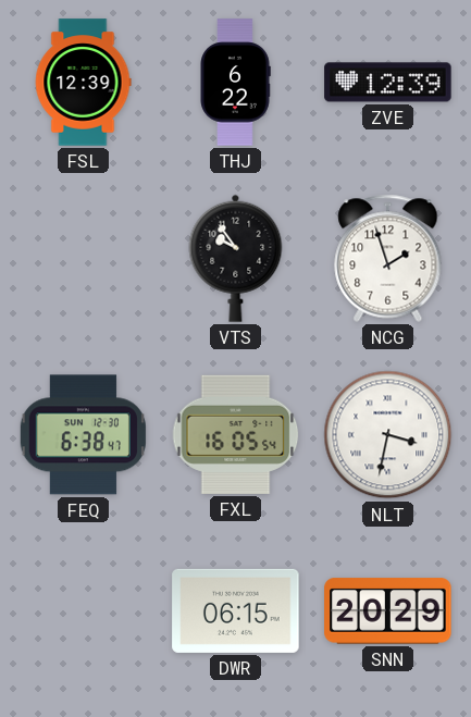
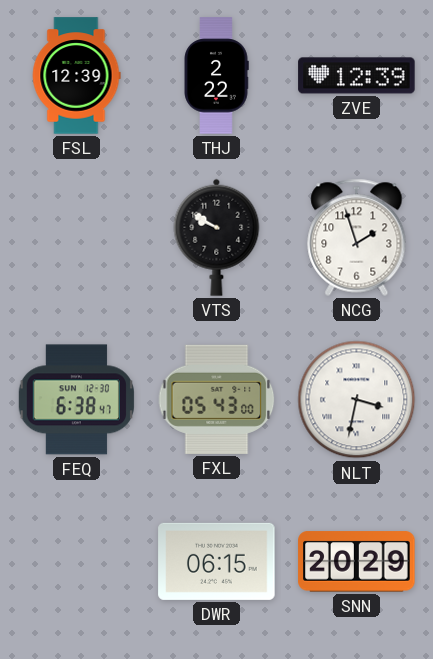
THJ: 6:22 -> 2:22
VTS: 9:54 -> 9:50
FXL: 16:05 -> 05:43
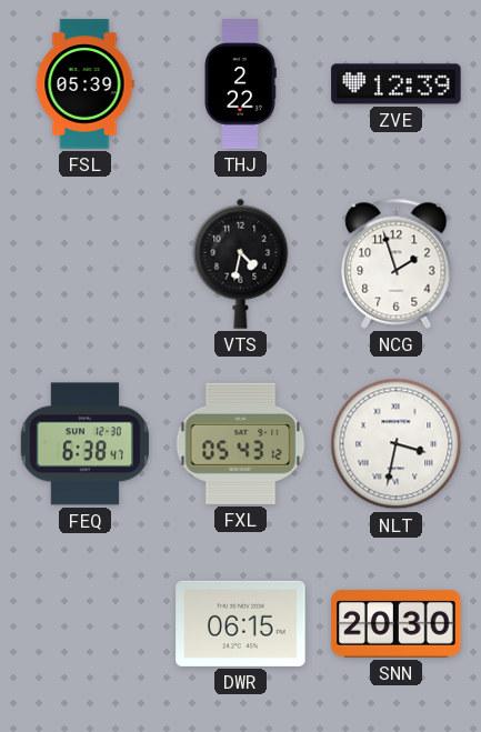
FSL: 12:39 -> 05:39
VTS: 9:50 -> 4:32
FXL: 05:43:00 -> 05:43:12
SNN: 20:29 -> 20:30
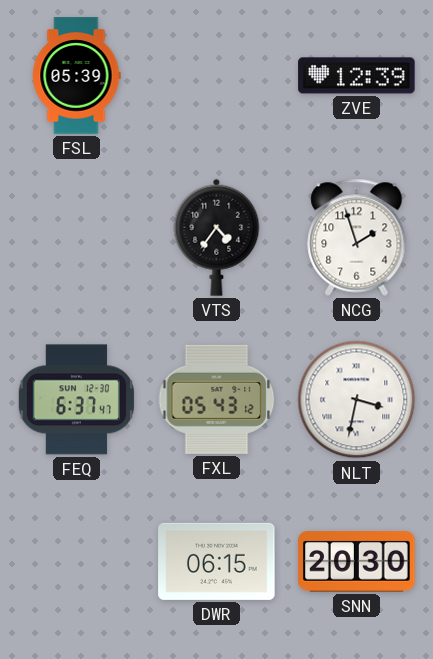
THJ: 2:22 -> none
VTS: 4:32 -> 4:36
FEQ: 6:38 -> 6:37
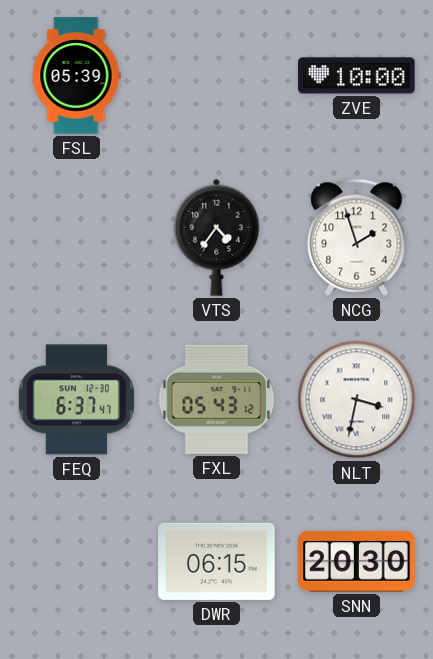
ZVE: 12:39 -> 10:00
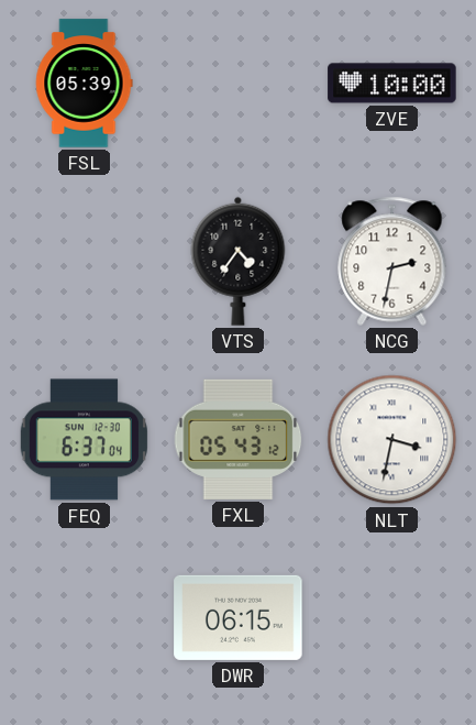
NCG: 1:57 -> 2:32
FEQ: 6:37:47 -> 6:37:04
SNN: 20:30 -> none
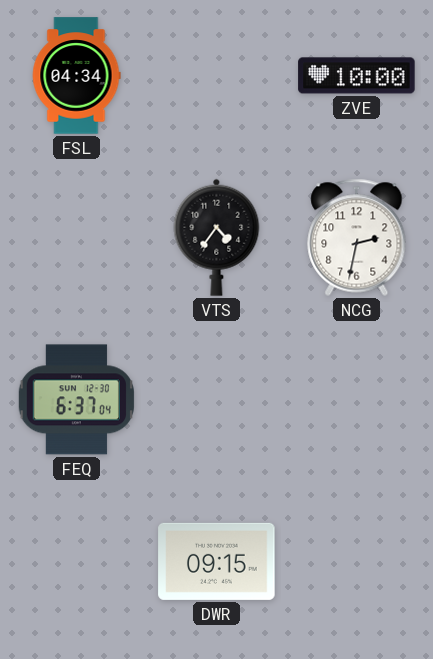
FSL: 05:39 -> 04:34
FXL: 05:43 -> none
NLT: 3:32 -> none
DWR: 06:15 -> 09:15
